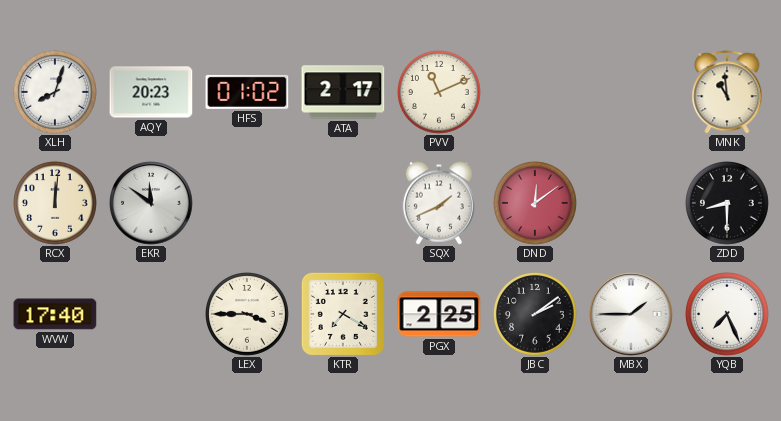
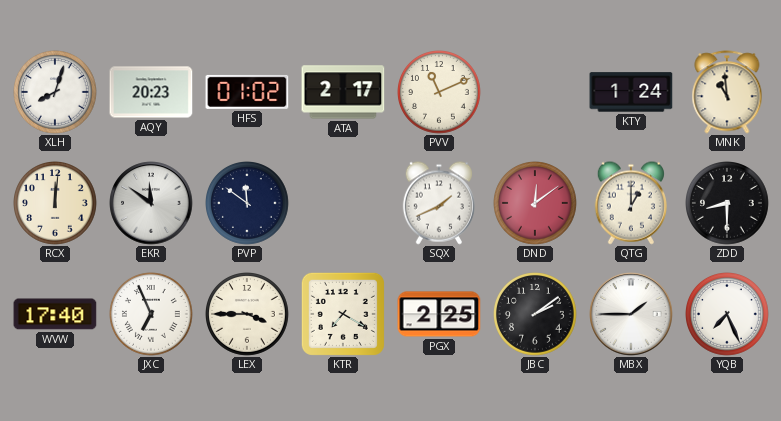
KTY: none -> 1:24
PVP: none -> 11:51
QTG: none -> 1:00
JXC: none -> 6:56
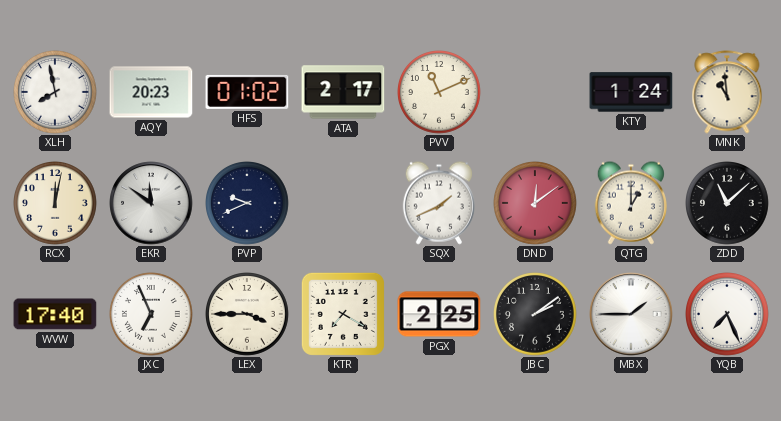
XLH: 8:03 -> 7:58
RCX: 12:01 -> 12:02
PVP: 11:51 -> 9:41
ZDD: 8:30 -> 11:08
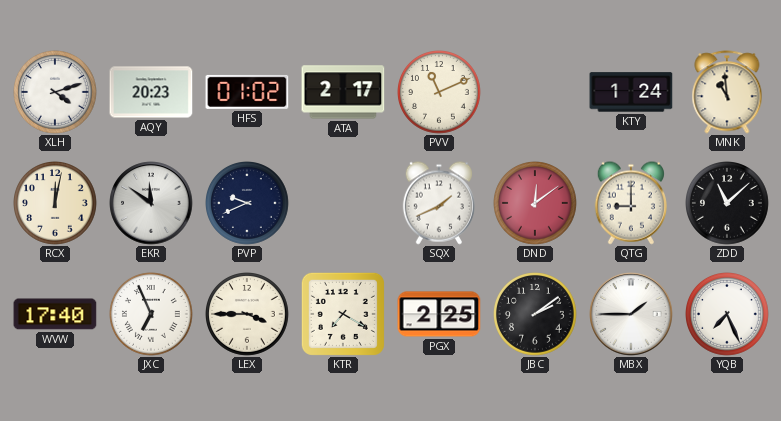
XLH: 7:58 -> 4:12
QTG: 1:00 -> 9:00
